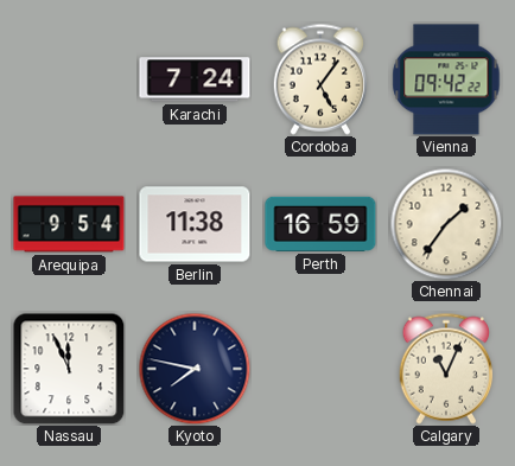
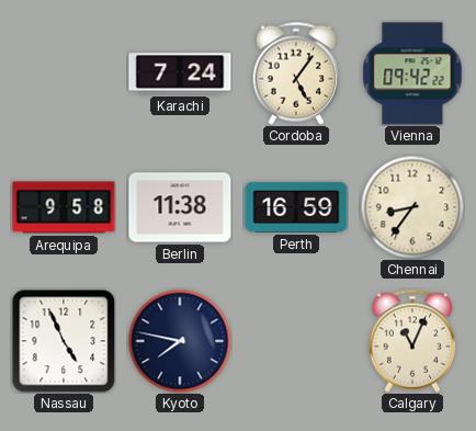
Arequipa: 9:54 -> 9:58
Chennai: 1:36 -> 8:36
Nassau: 11:56 -> 4:56
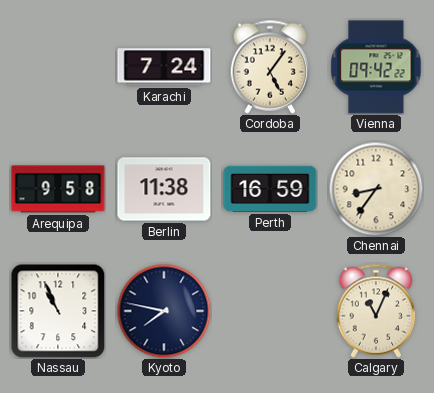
Nassau: 4:56 -> 10:56
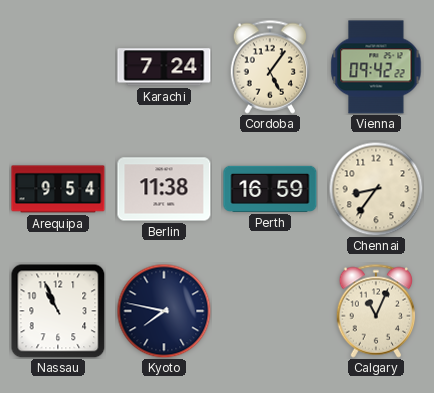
Arequipa: 9:58 -> 9:54
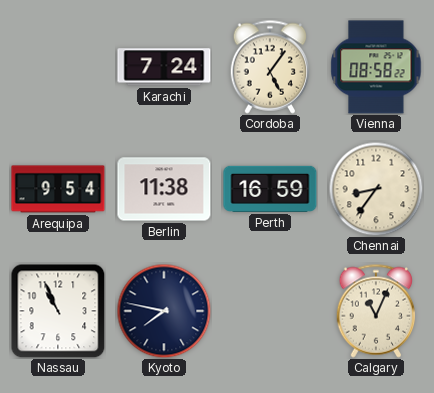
Vienna: 09:42 -> 08:58
